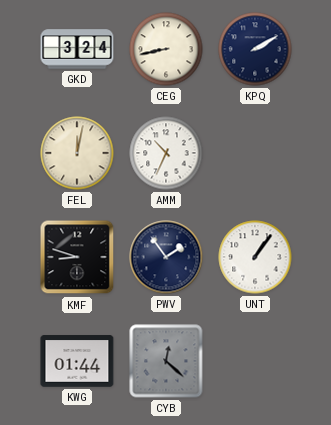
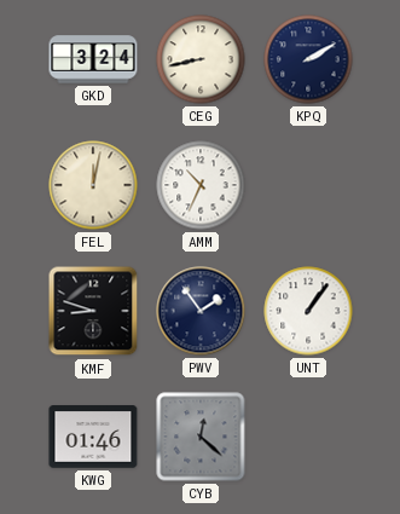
KWG: 01:44 -> 01:46
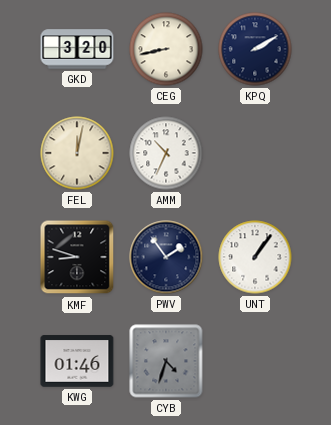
GKD: 3:24 -> 3:20
CYB: 12:22 -> 4:33
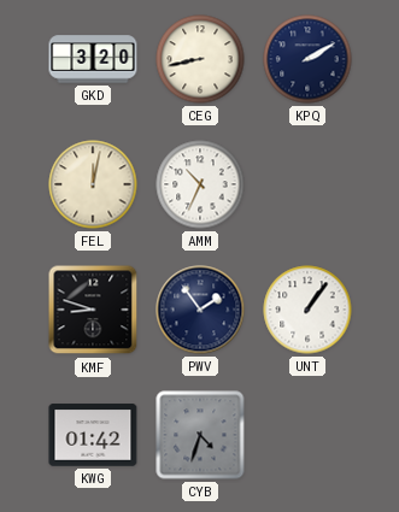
KWG: 01:46 -> 01:42
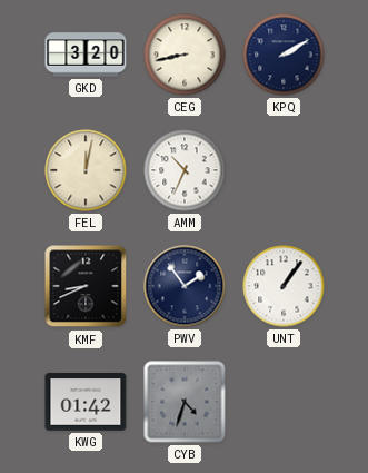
KMF: 8:48 -> 8:41
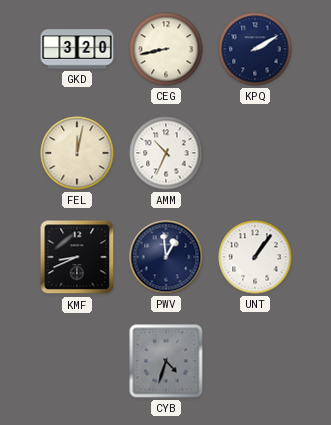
PWV: 1:54 -> 12:59
KWG: 01:42 -> none
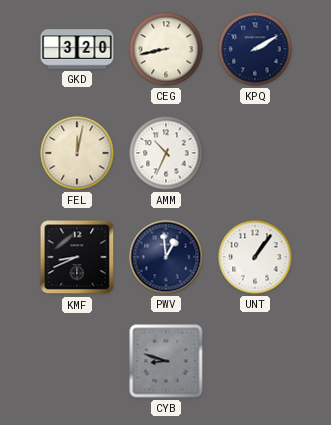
CYB: 4:33 -> 8:48
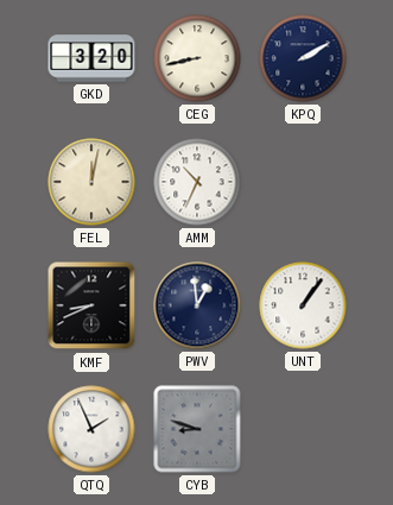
QTQ: none -> 1:56
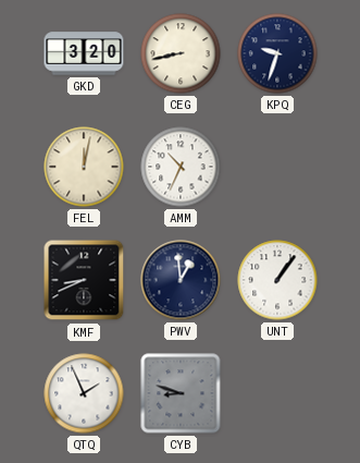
KPQ: 2:10 -> 9:33
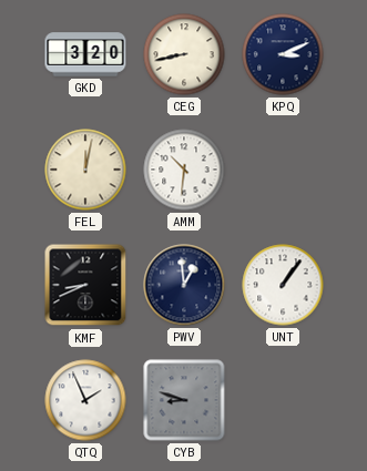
KPQ: 9:33 -> 3:11
AMM: 10:34 -> 10:31
